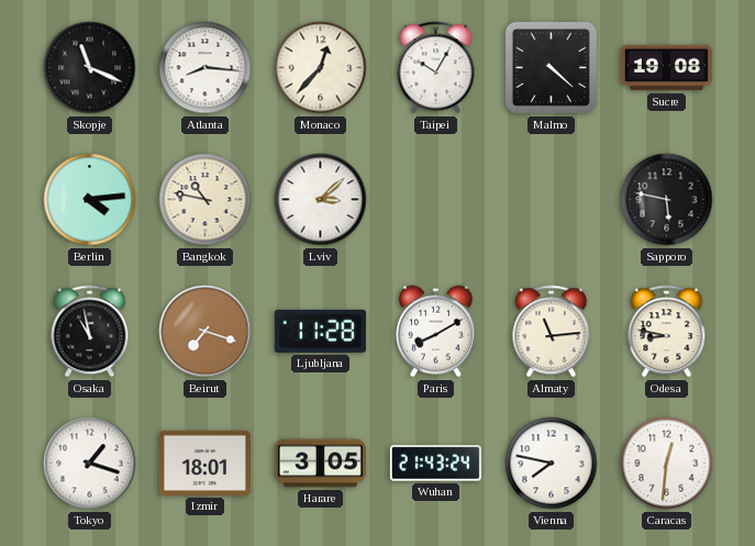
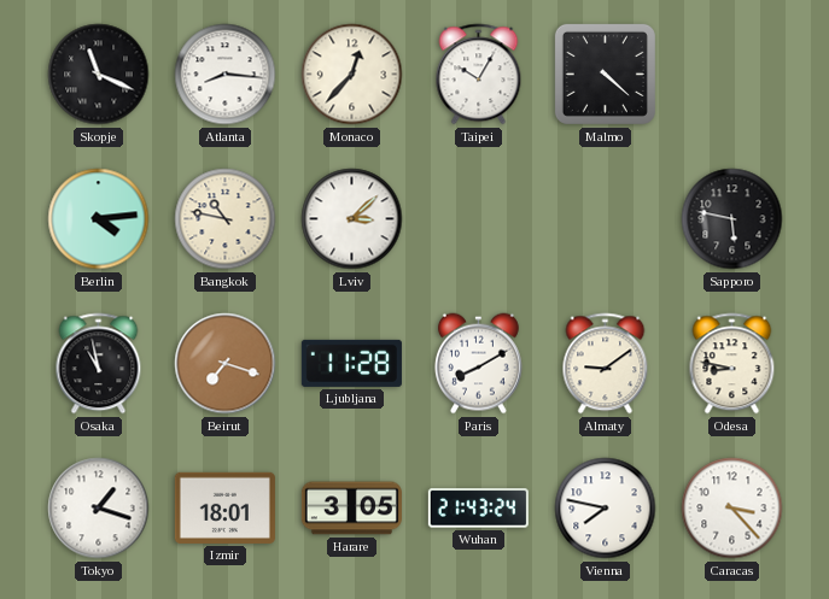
Sucre: 19:08 -> none
Almaty: 11:14 -> 9:09
Caracas: 12:31 -> 3:23
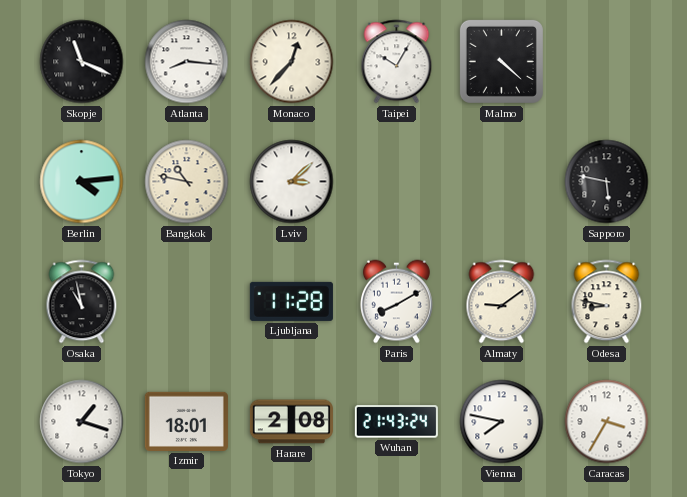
Beirut: 7:18 -> none
Harare: 3:05 -> 2:08
Caracas: 3:23 -> 3:35
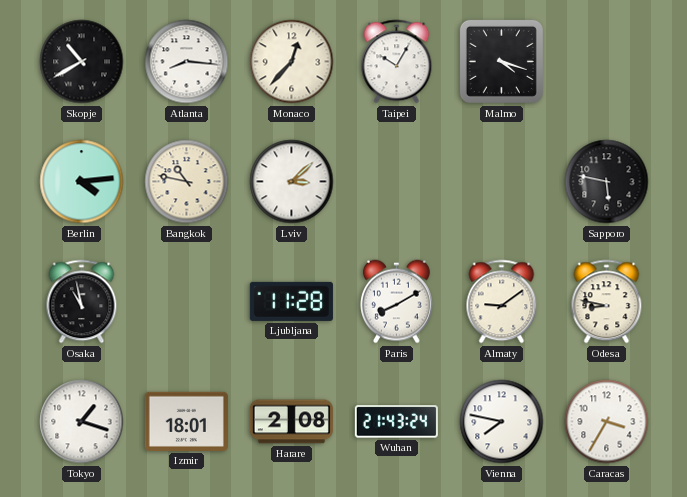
Skopje: 11:19 -> 10:40
Malmo: 4:22 -> 4:18
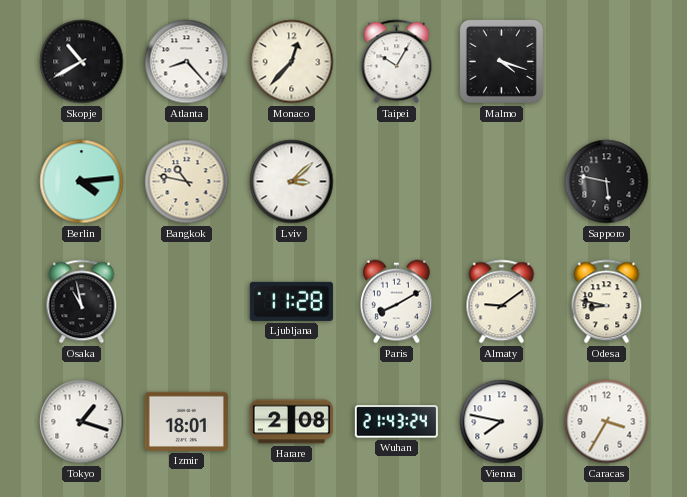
Atlanta: 8:16 -> 8:23
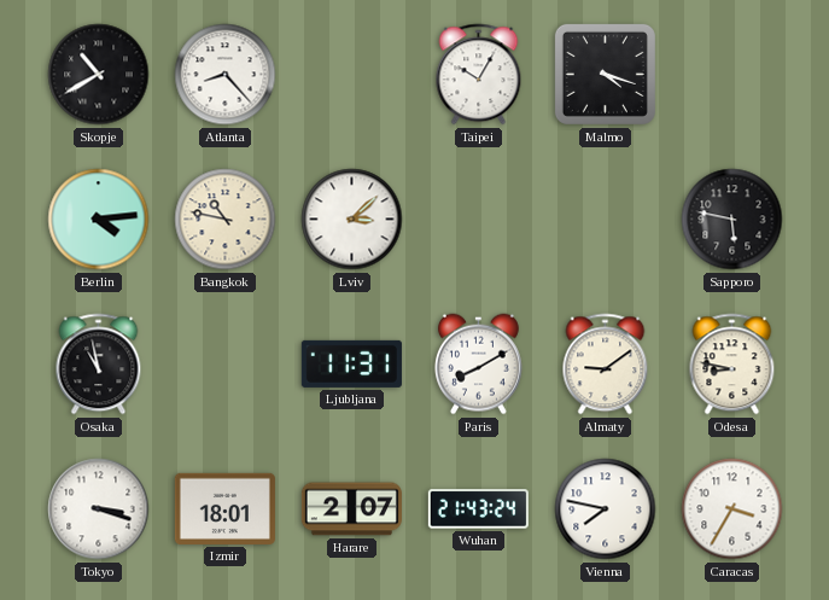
Monaco: 12:37 -> none
Ljubljana: 11:28 -> 11:31
Tokyo: 1:18 -> 3:18
Harare: 2:08 -> 2:07
